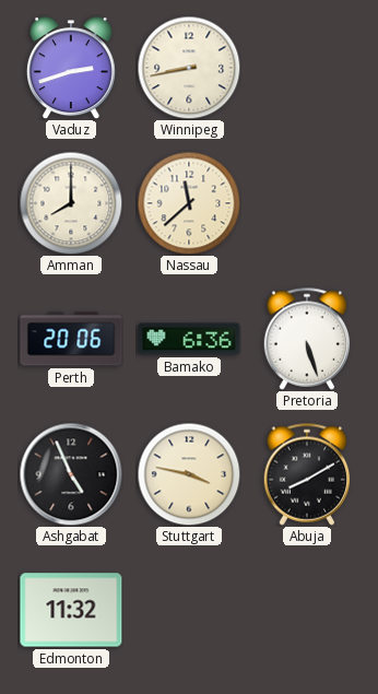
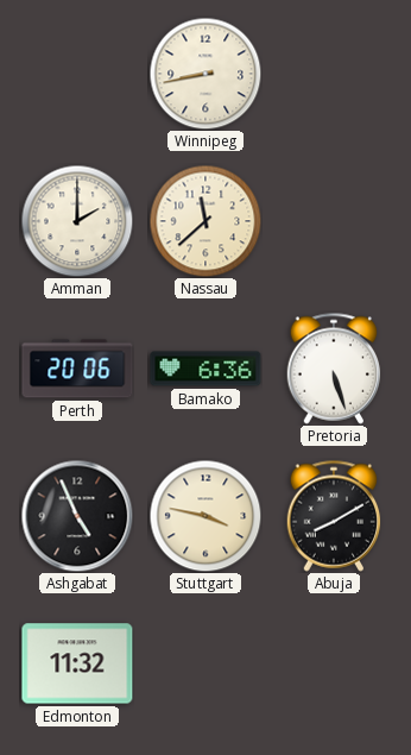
Vaduz: 2:42 -> none
Amman: 8:00 -> 2:00
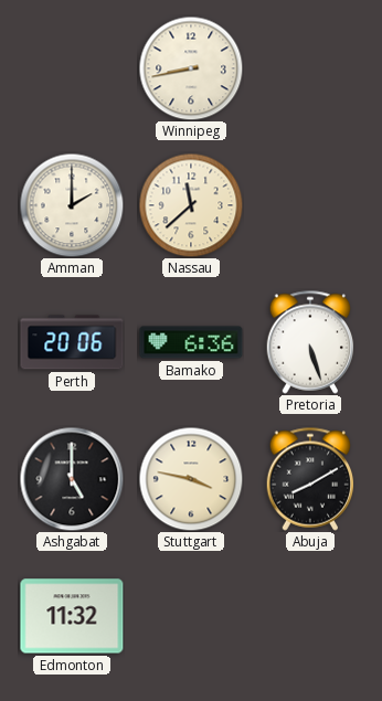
Ashgabat: 4:56 -> 5:00
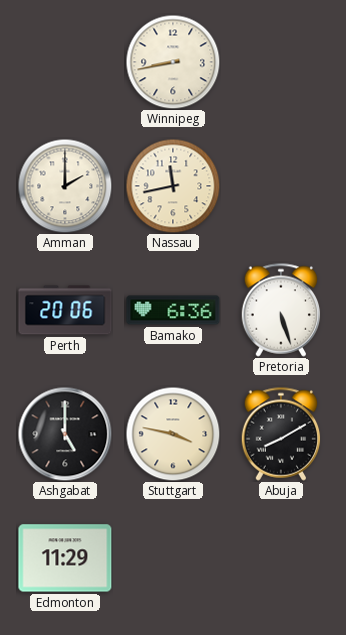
Nassau: 11:38 -> 11:43
Edmonton: 11:32 -> 11:29
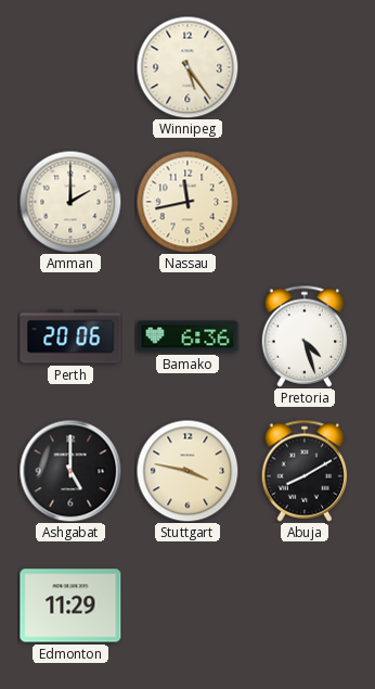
Winnipeg: 8:43 -> 5:24
Pretoria: 5:27 -> 4:27
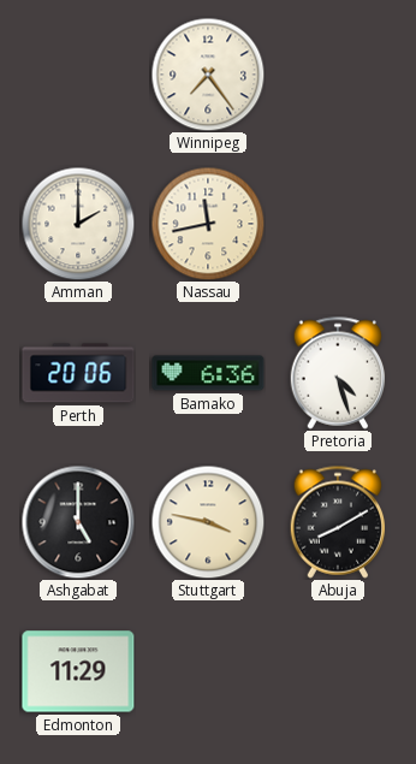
Winnipeg: 5:24 -> 7:24
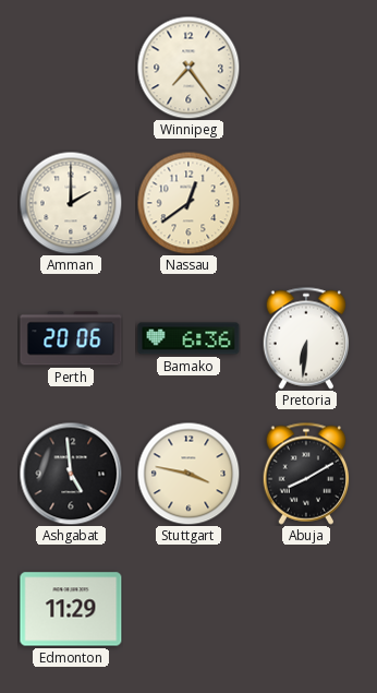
Nassau: 11:43 -> 12:39
Pretoria: 4:27 -> 6:31
Ashgabat: 5:00 -> 4:59
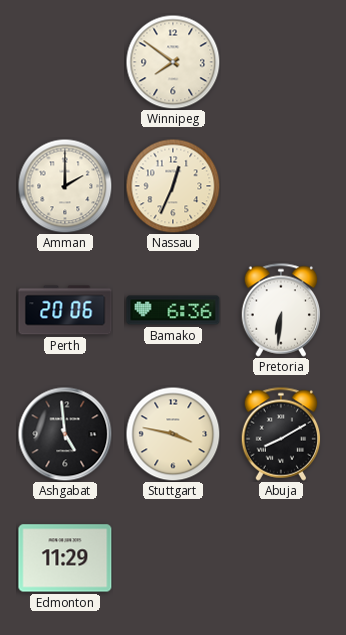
Winnipeg: 7:24 -> 7:51
Nassau: 12:39 -> 12:34
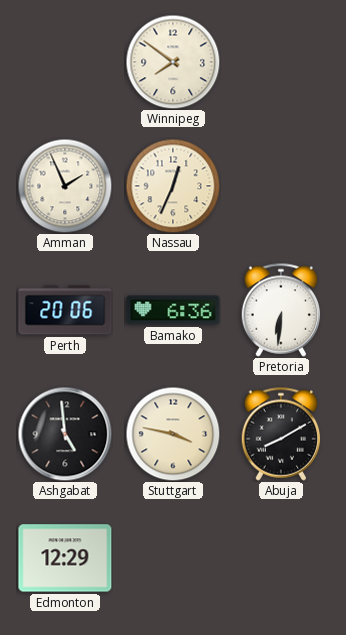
Amman: 2:00 -> 1:56
Edmonton: 11:29 -> 12:29
